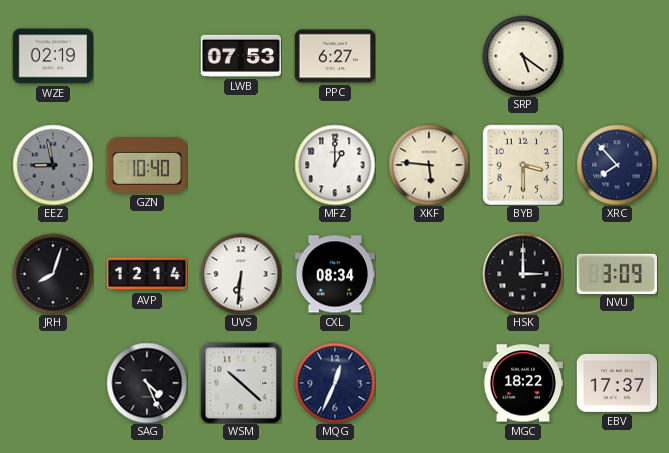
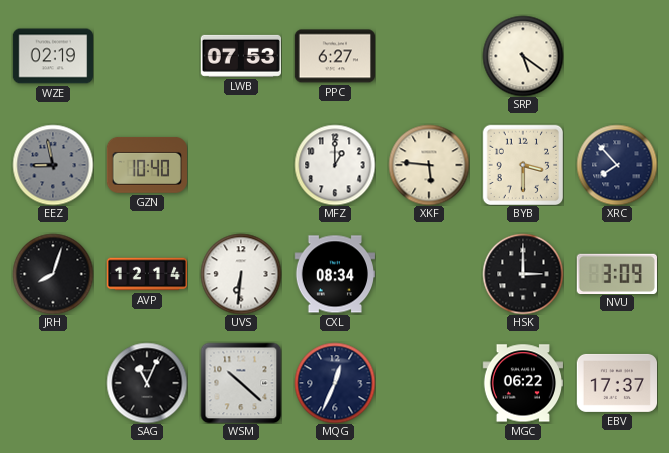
SAG: 4:26 -> 11:04
MGC: 18:22 -> 06:22
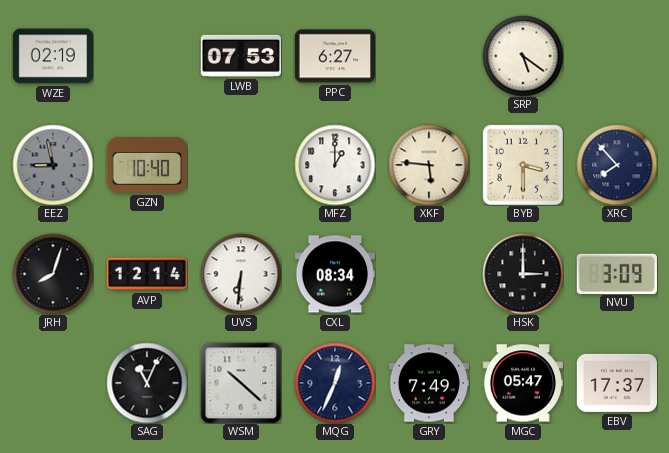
GRY: none -> 7:49
MGC: 06:22 -> 05:47
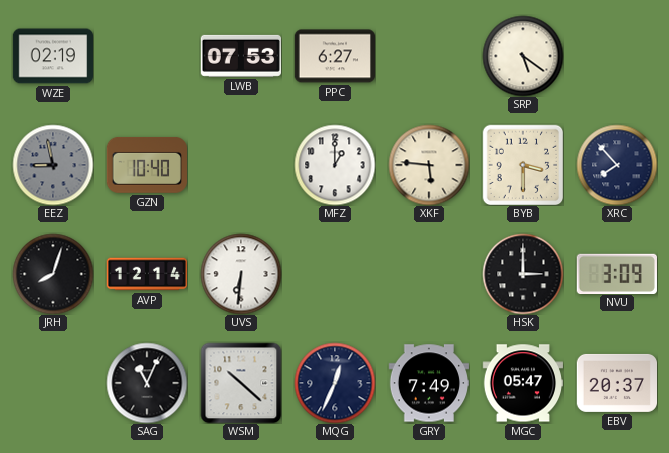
CXL: 08:34 -> none
EBV: 17:37 -> 20:37
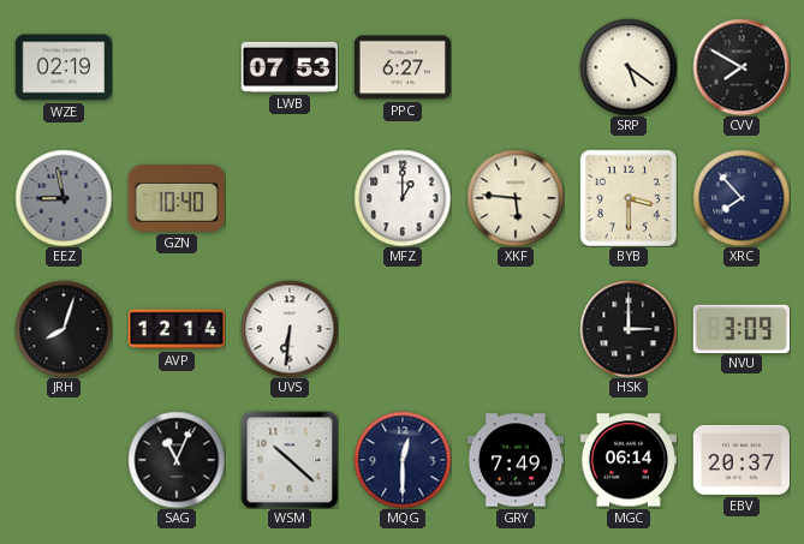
CVV: none -> 7:50
MQG: 12:34 -> 12:30
MGC: 05:47 -> 06:14
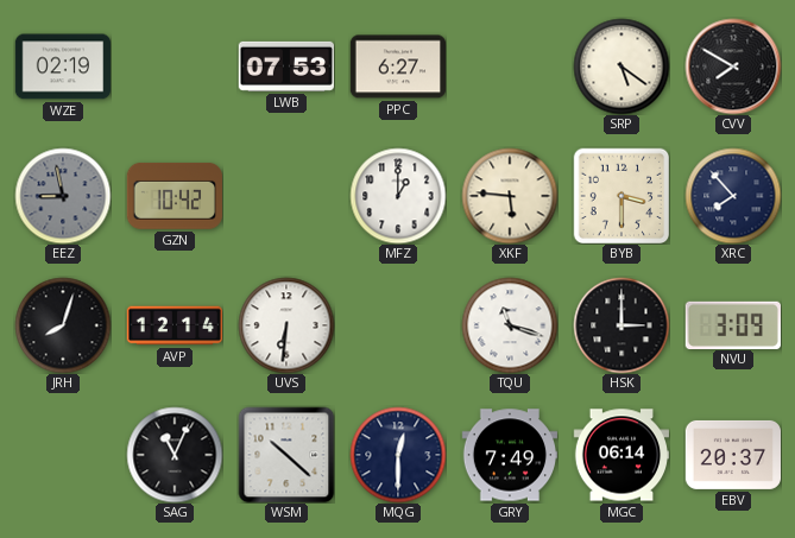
GZN: 10:40 -> 10:42
TQU: none -> 11:18
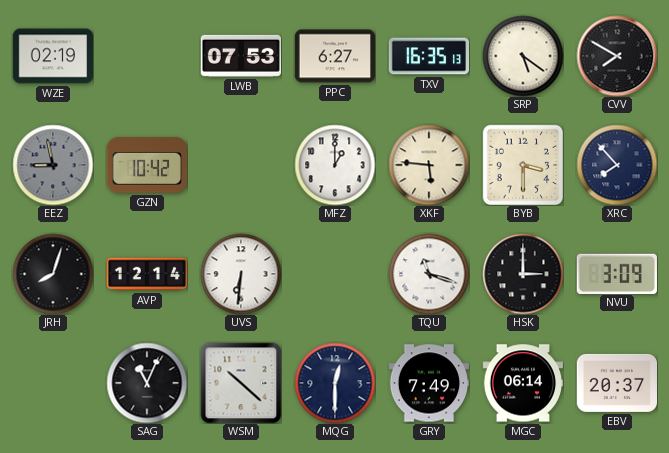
TXV: none -> 16:35
